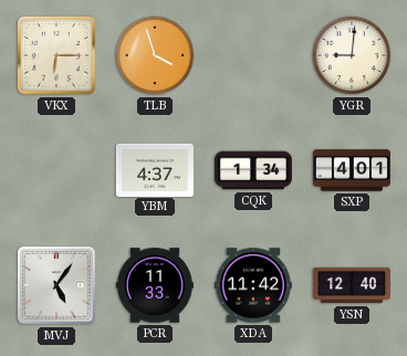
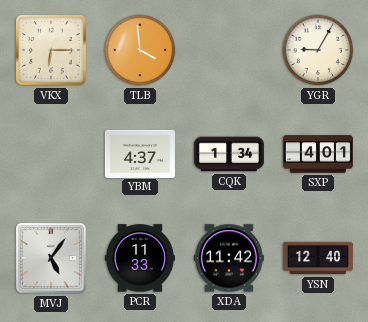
TLB: 3:57 -> 3:59
YGR: 9:01 -> 9:05
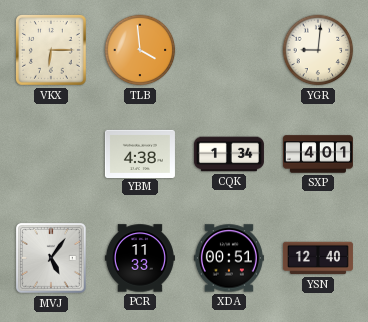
YGR: 9:05 -> 9:01
YBM: 4:37 -> 4:38
XDA: 11:42 -> 00:51
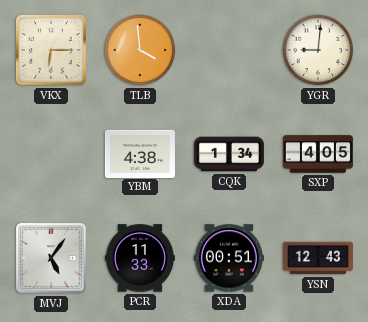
SXP: 4:01 -> 4:05
YSN: 12:40 -> 12:43
